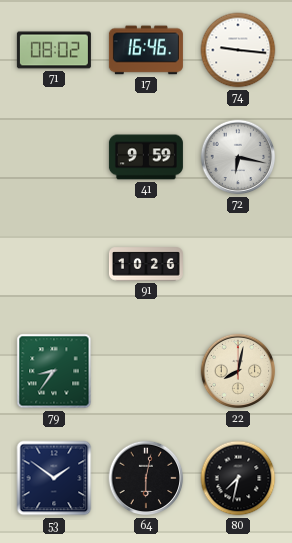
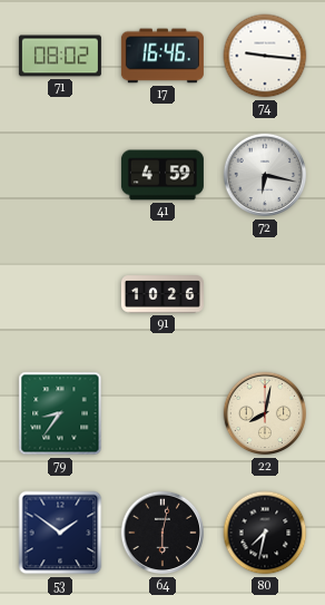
41: 9:59 -> 4:59
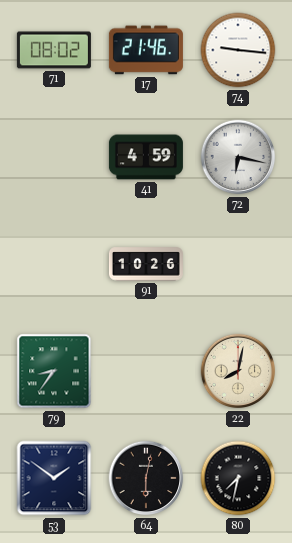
17: 16:46 -> 21:46
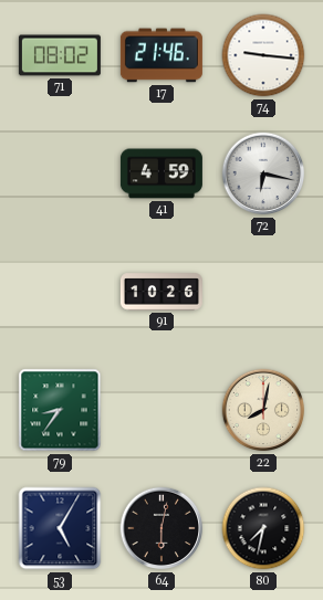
53: 1:51 -> 5:05
